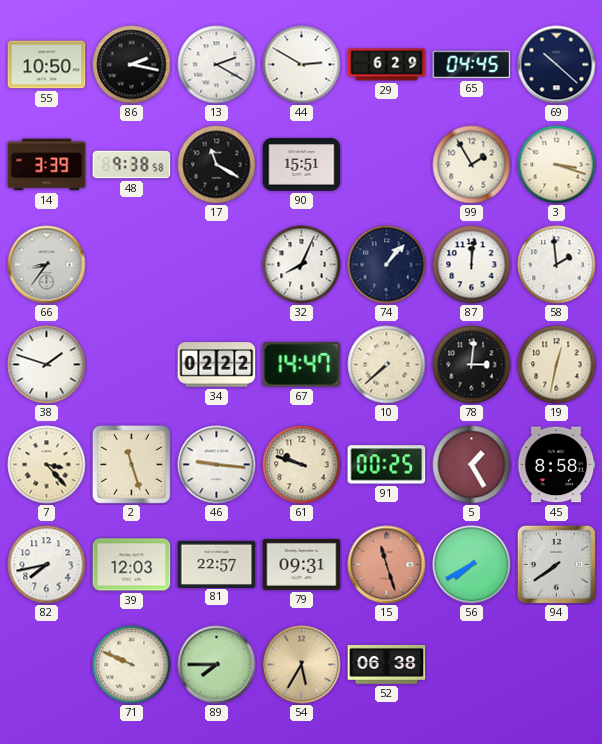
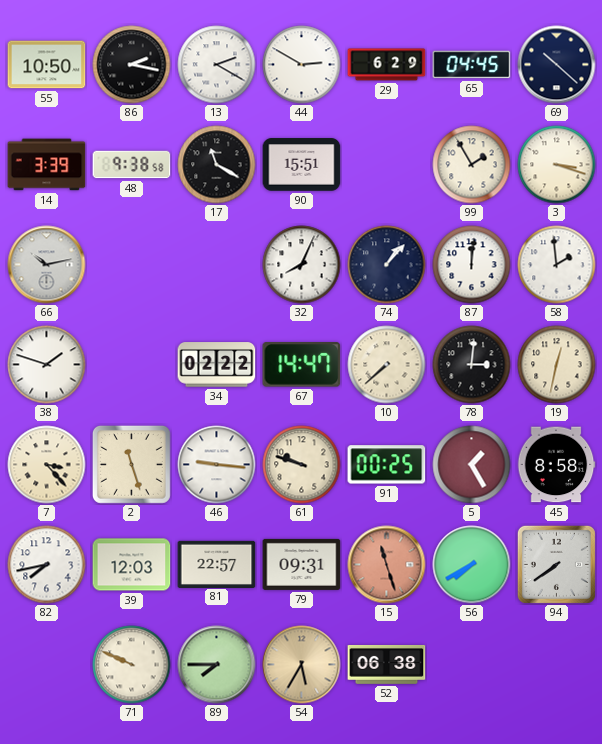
66: 8:36 -> 10:13
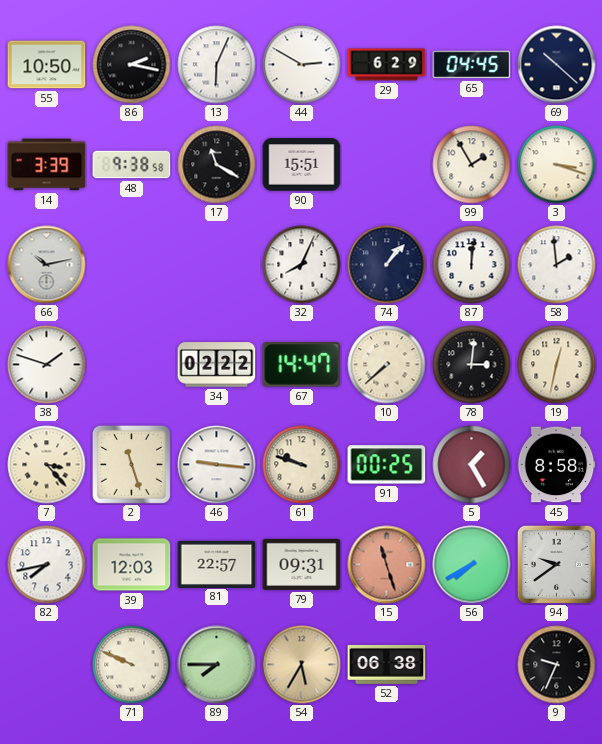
13: 2:20 -> 6:04
94: 7:39 -> 9:39
9: none -> 9:34
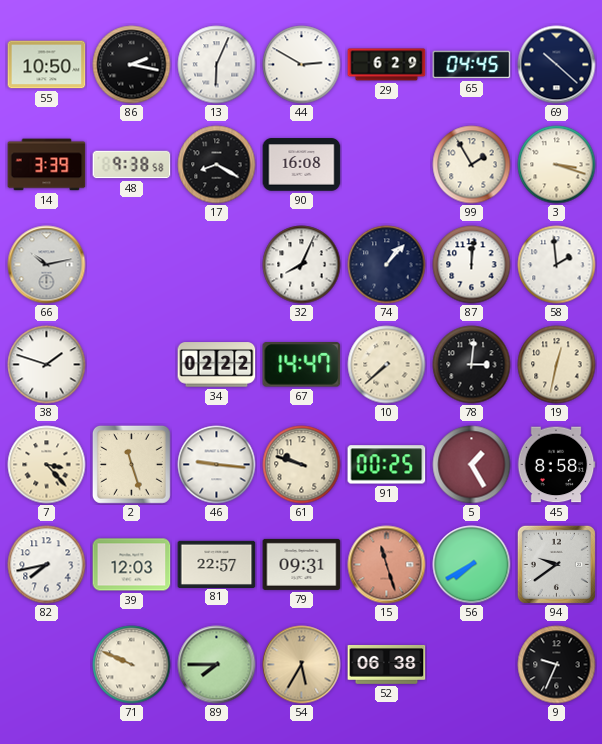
17: 11:20 -> 8:20
90: 15:51 -> 16:08
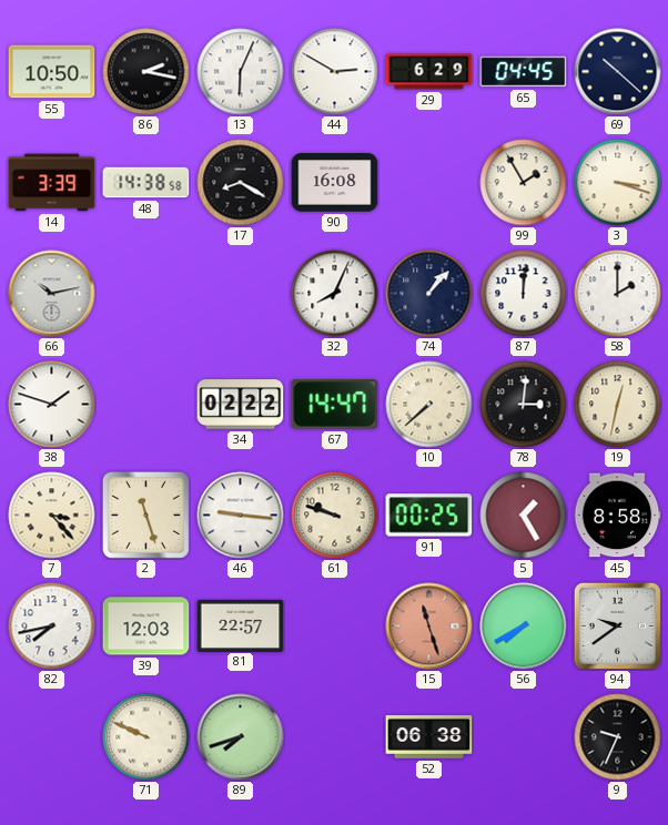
48: 9:38 -> 14:38
58: 1:59 -> 2:00
79: 09:31 -> none
89: 7:45 -> 7:42
54: 5:35 -> none
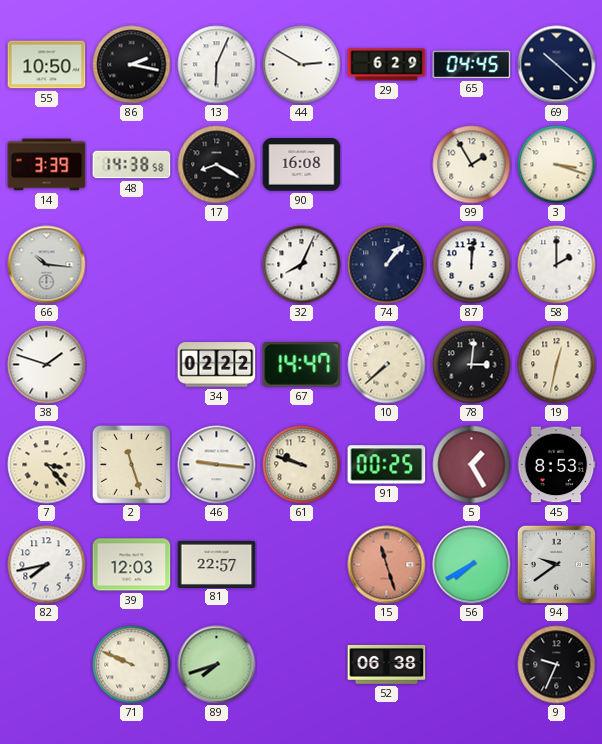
66: 10:13 -> 10:16
45: 8:58 -> 8:53
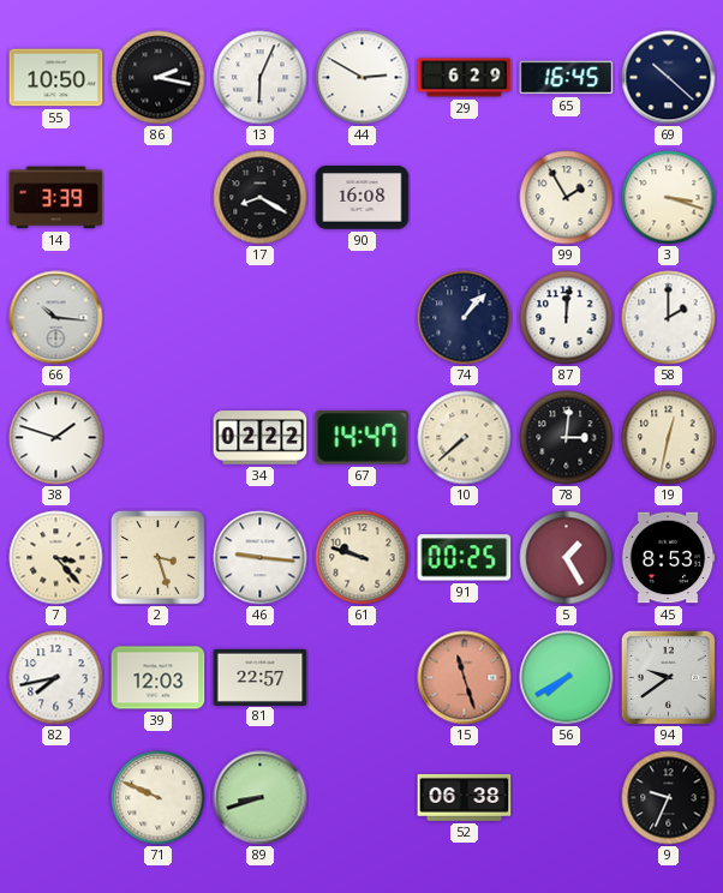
65: 04:45 -> 16:45
48: 14:38 -> none
32: 8:04 -> none
2: 11:27 -> 3:27
89: 7:42 -> 8:42
